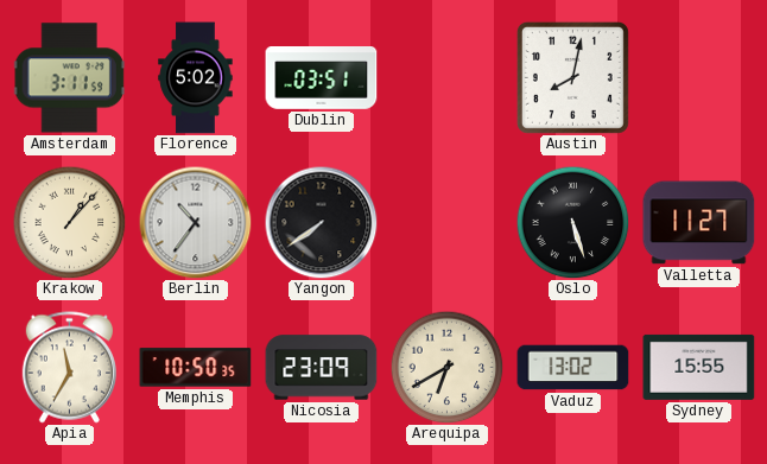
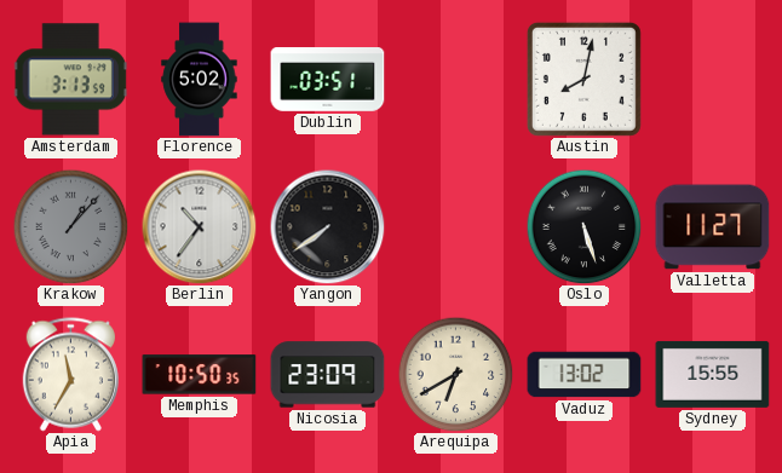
Amsterdam: 3:11 -> 3:13
Krakow dial: cream -> grey
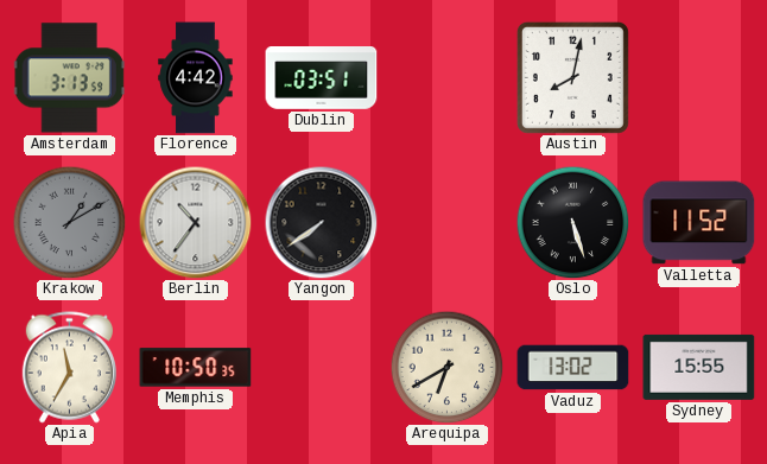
Florence: 5:02 -> 4:42
Krakow: 1:07 -> 1:10
Valletta: 11:27 -> 11:52
Nicosia: 23:09 -> none
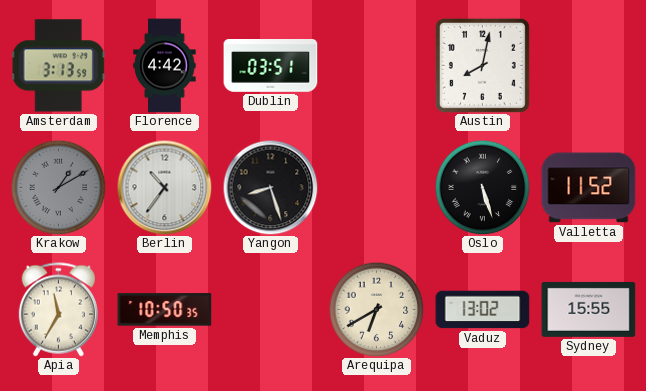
Yangon: 7:39 -> 8:27
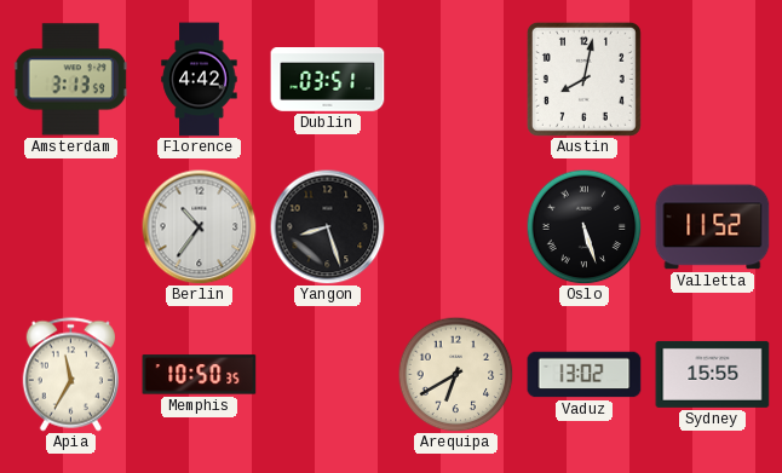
Krakow: 1:10 -> none
